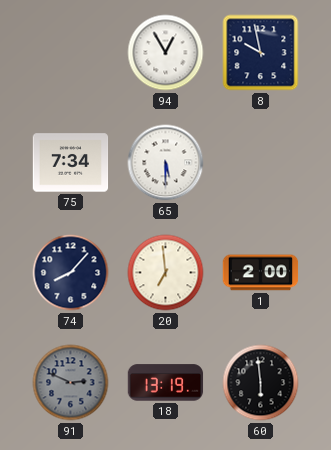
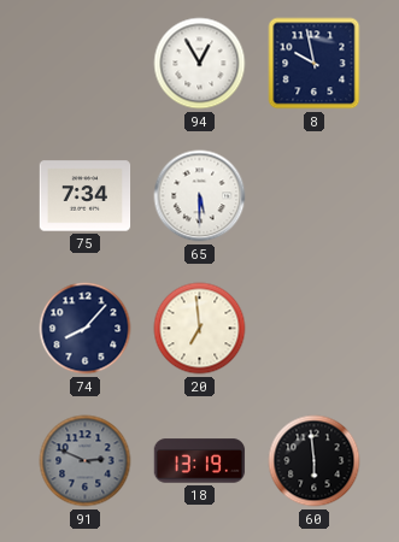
1: 2:00 -> none
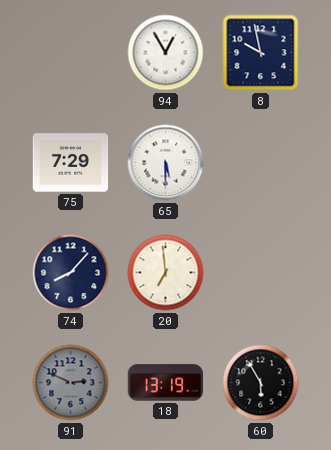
75: 7:34 -> 7:29
60: 5:59 -> 5:55
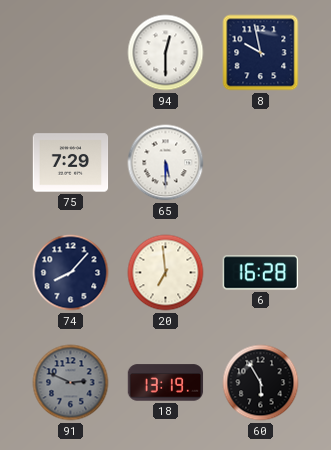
94: 12:55 -> 12:30
6: none -> 16:28
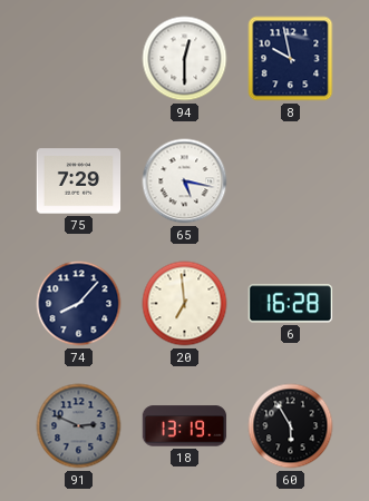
65: 5:30 -> 5:17
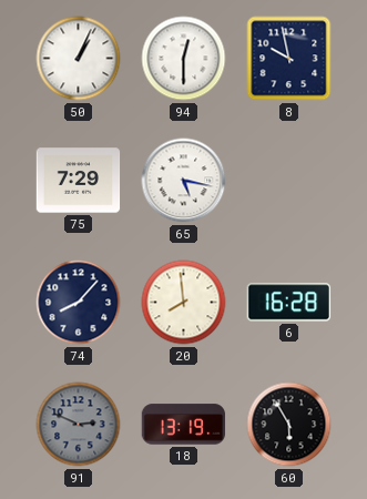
50: none -> 1:04
20: 6:59 -> 7:59
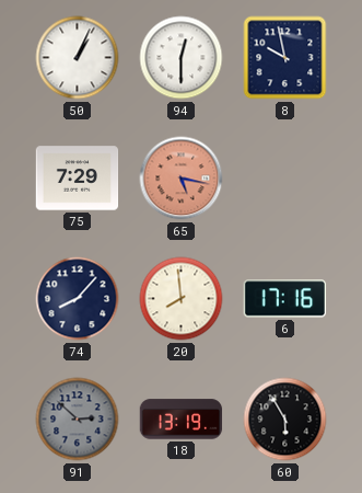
65 dial: white -> salmon
6: 16:28 -> 17:16
91: 2:49 -> 2:52
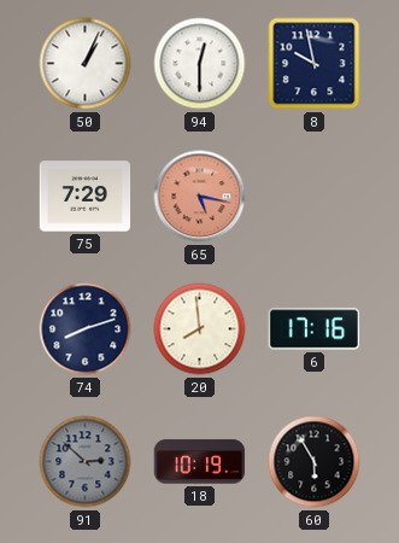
74: 8:07 -> 8:12
18: 13:19 -> 10:19
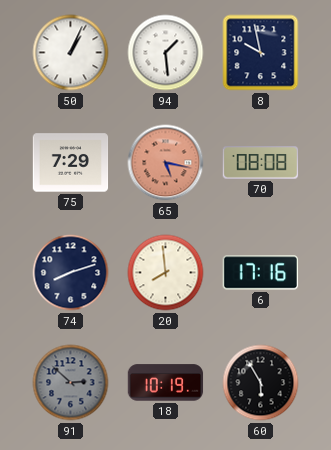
94: 12:30 -> 1:29
70: none -> 08:08
